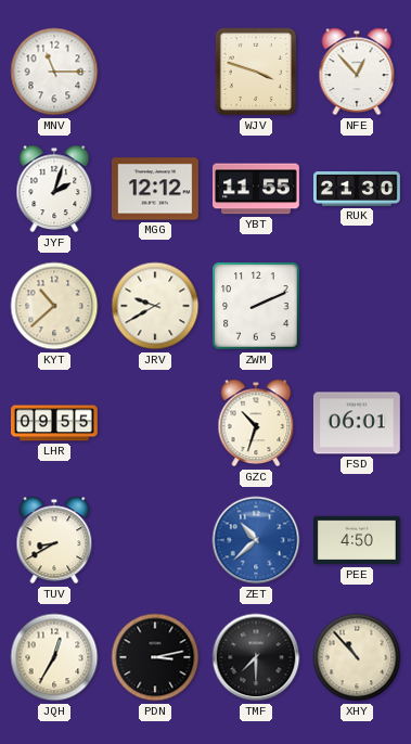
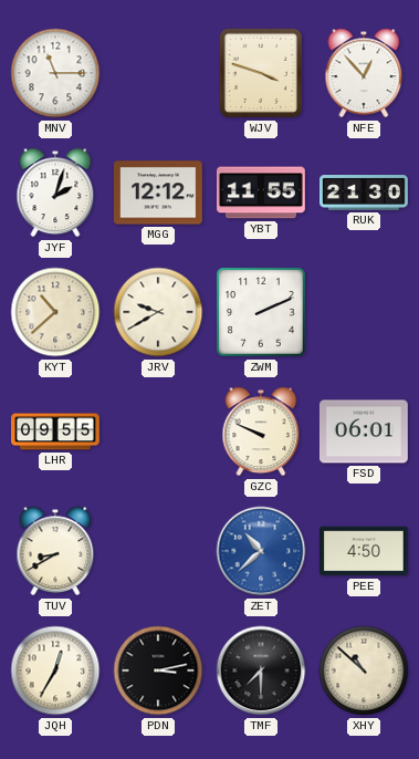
GZC: 10:33 -> 9:49
XHY: 10:53 -> 10:52
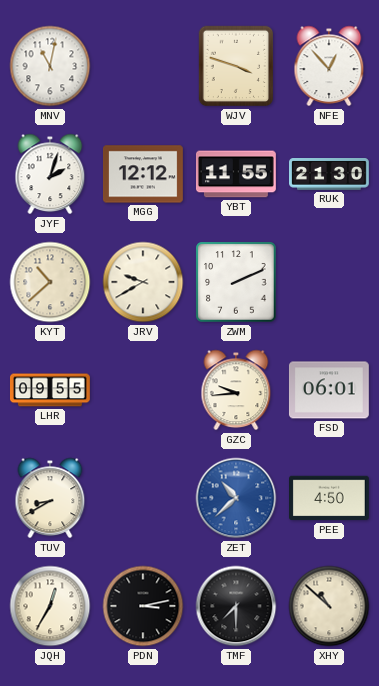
MNV: 11:15 -> 11:02
GZC: 9:49 -> 9:44
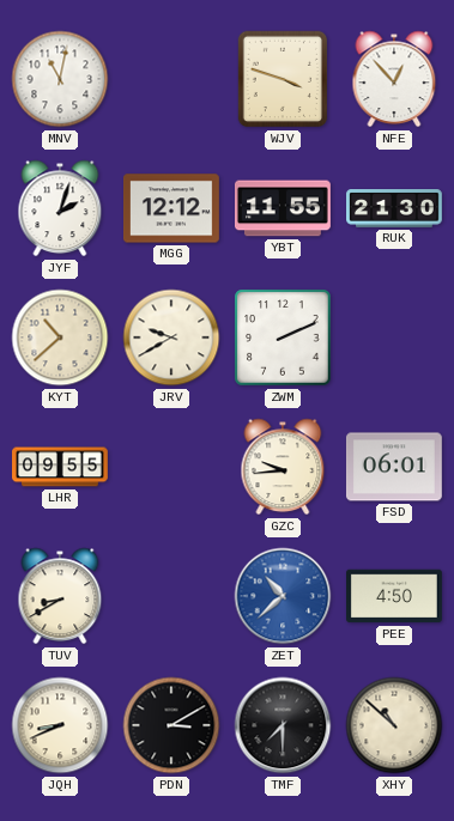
JQH: 12:35 -> 8:41
PDN: 3:13 -> 3:10
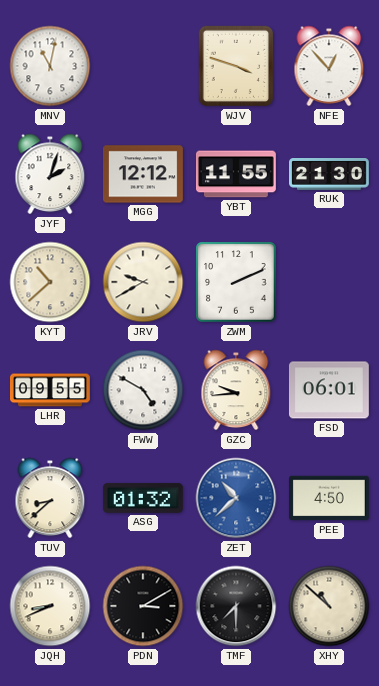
FWW: none -> 4:50
TUV: 8:40 -> 8:38
ASG: none -> 01:32
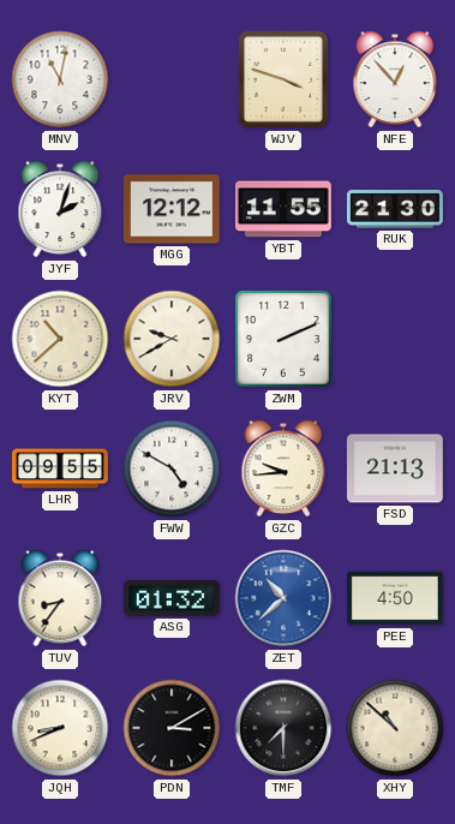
FSD: 06:01 -> 21:13
TUV: 8:38 -> 8:36
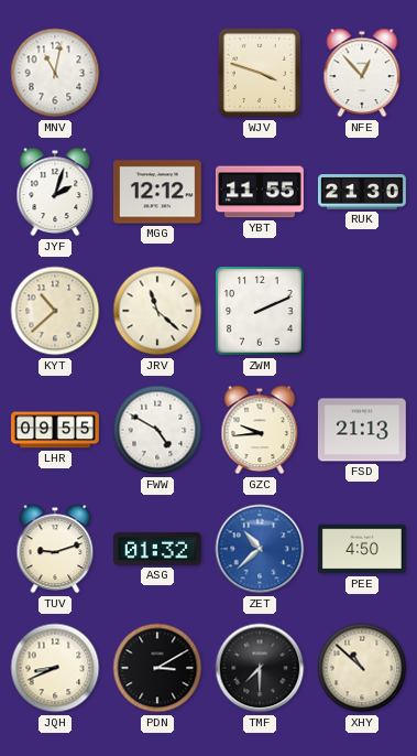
JRV: 9:40 -> 11:22
TUV: 8:36 -> 9:12
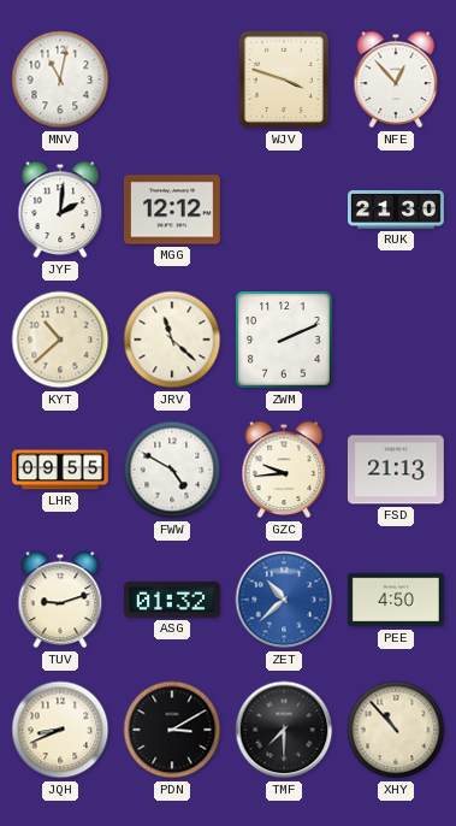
JYF: 2:03 -> 2:01
YBT: 11:55 -> none
XHY: 10:52 -> 10:53
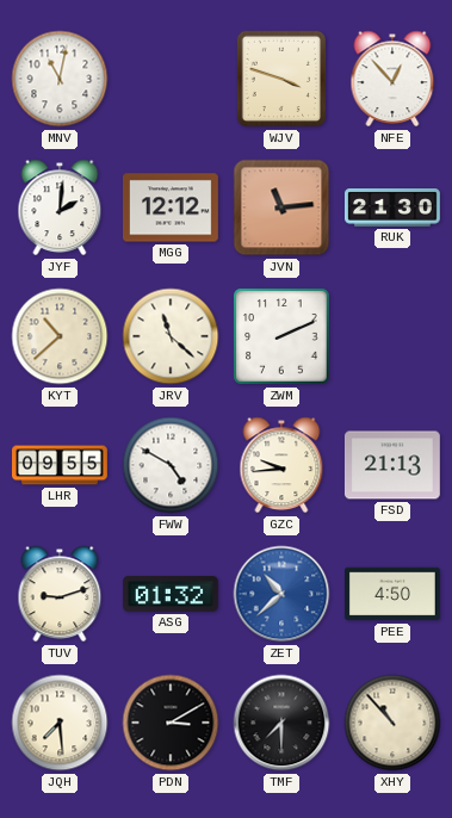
JVN: none -> 11:14
JQH: 8:41 -> 7:29
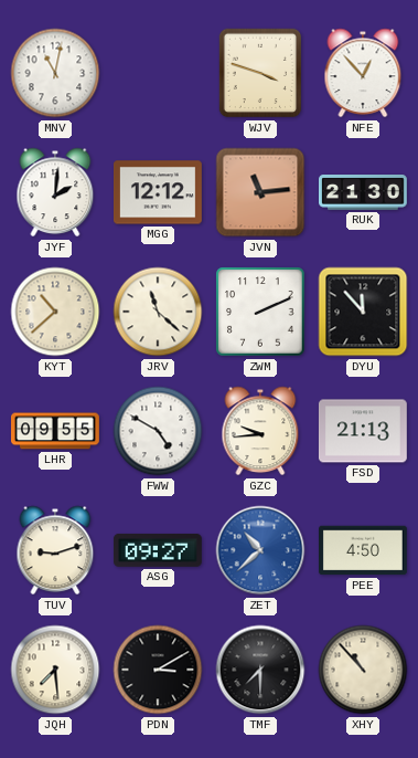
DYU: none -> 11:53
ASG: 01:32 -> 09:27
